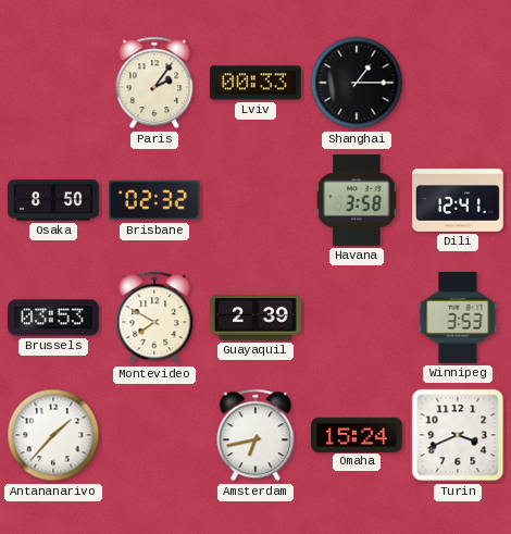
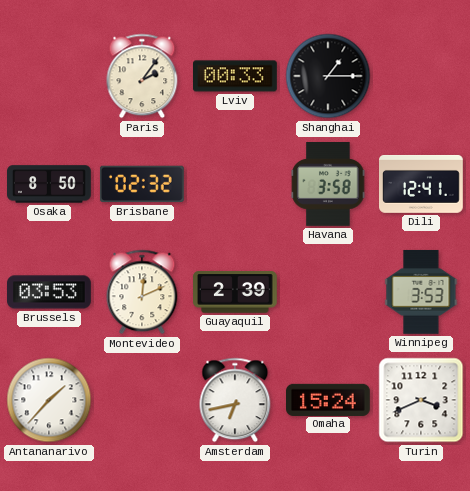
Montevideo: 7:50 -> 12:11
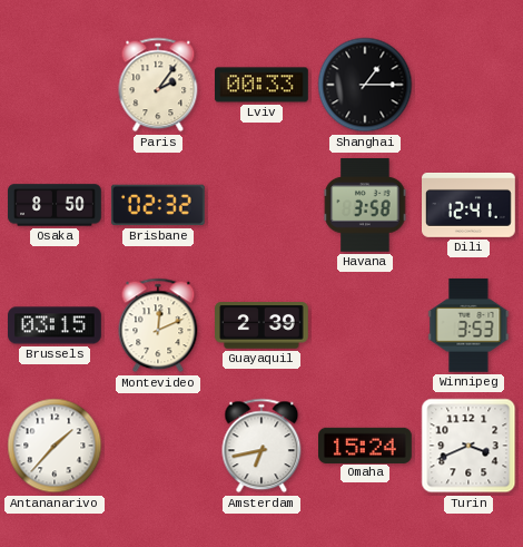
Brussels: 03:53 -> 03:15
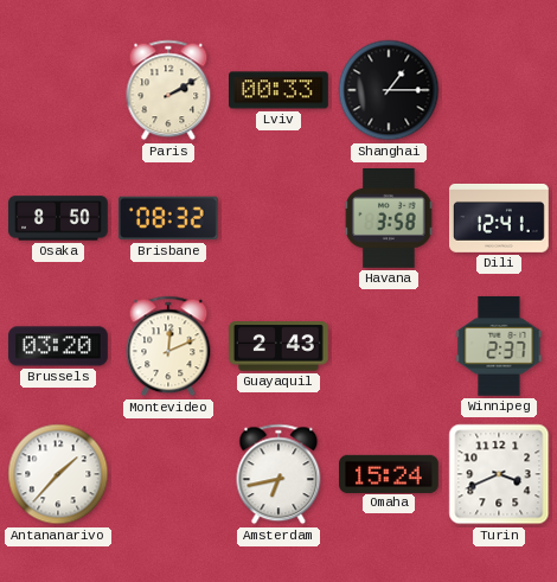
Paris: 2:06 -> 2:10
Brisbane: 02:32 -> 08:32
Brussels: 03:15 -> 03:20
Guayaquil: 2:39 -> 2:43
Winnipeg: 3:53 -> 2:37
